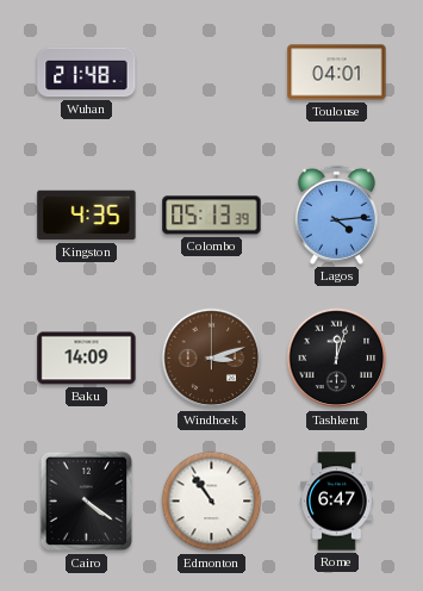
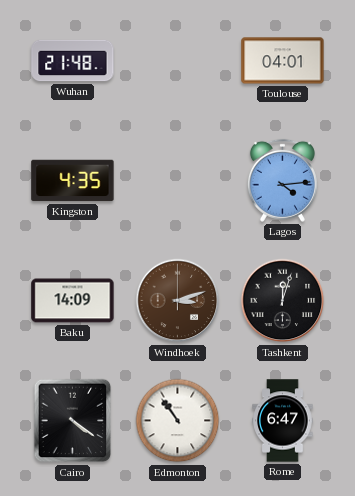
Colombo: 05:13 -> none
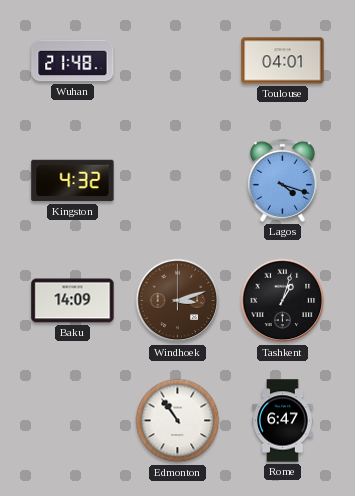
Kingston: 4:35 -> 4:32
Lagos: 4:14 -> 4:18
Tashkent: 12:03 -> 1:03
Cairo: 4:21 -> none
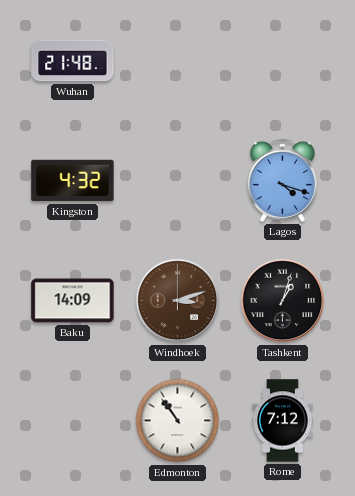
Toulouse: 04:01 -> none
Rome: 6:47 -> 7:12
